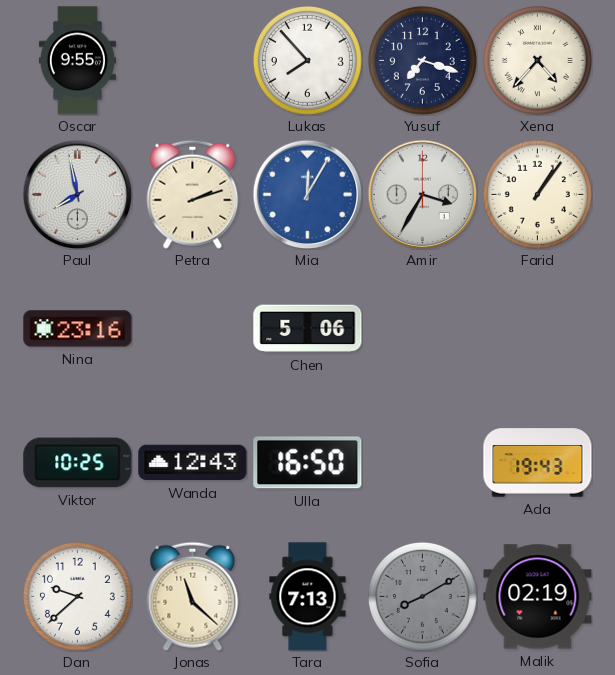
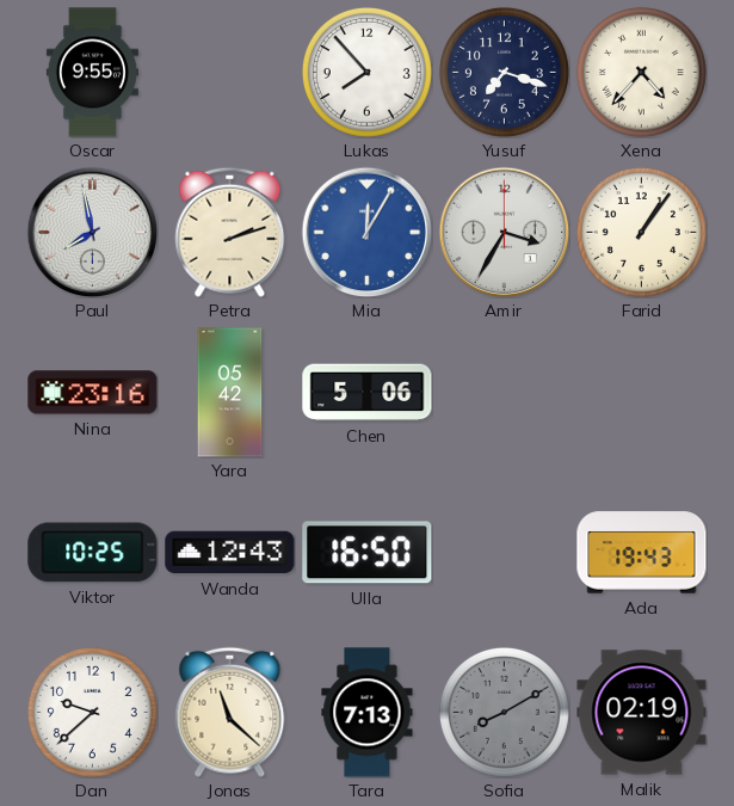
Yara: none -> 05:42
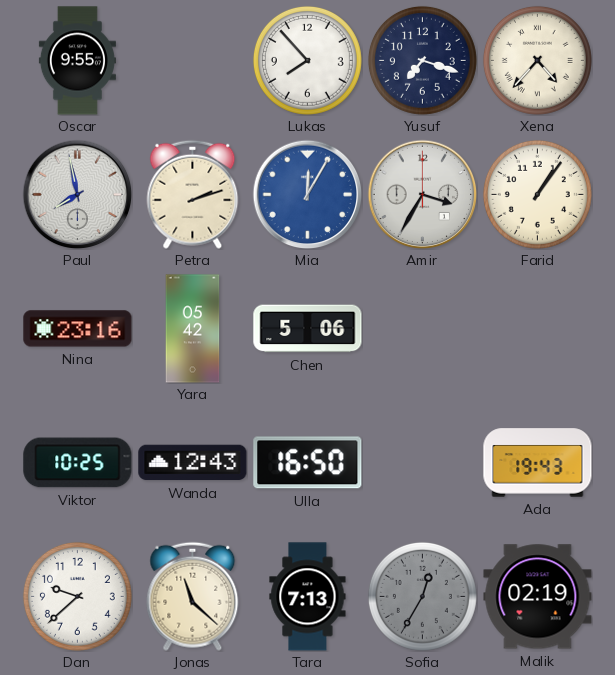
Sofia: 8:10 -> 12:35
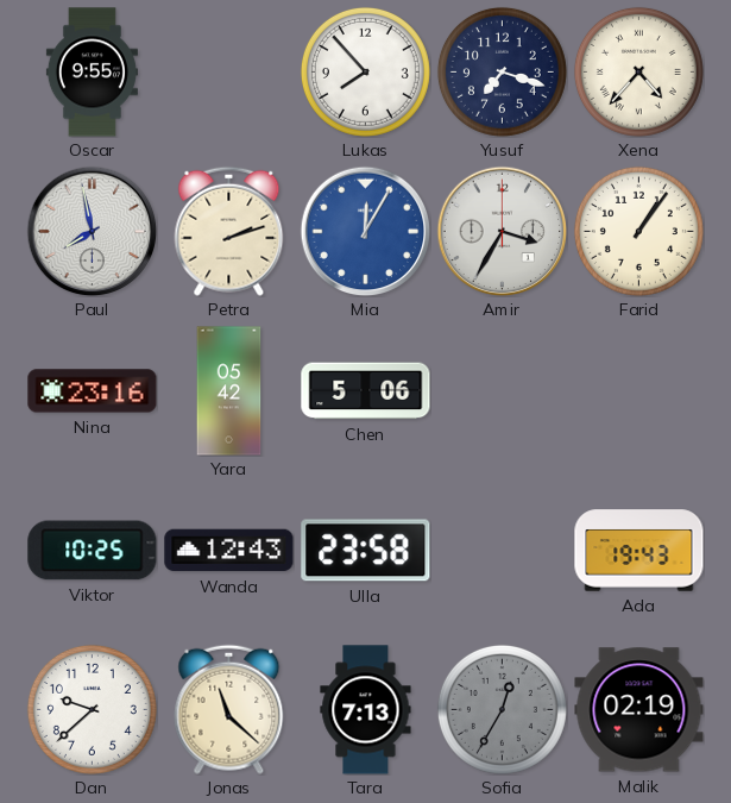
Ulla: 16:50 -> 23:58
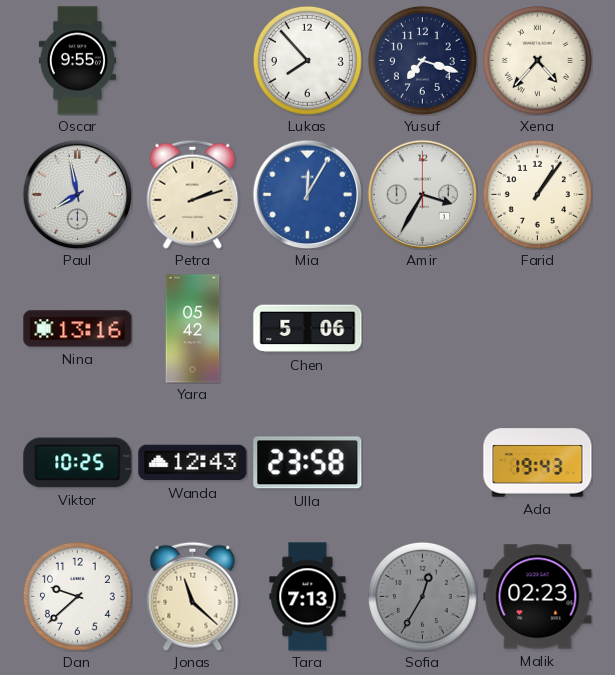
Nina: 23:16 -> 13:16
Malik: 02:19 -> 02:23
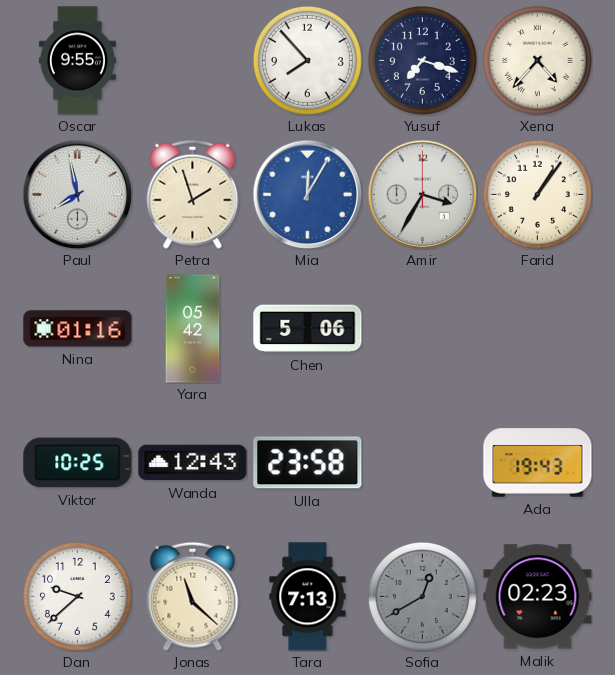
Petra: 2:12 -> 1:57
Nina: 13:16 -> 01:16
Sofia: 12:35 -> 12:40
